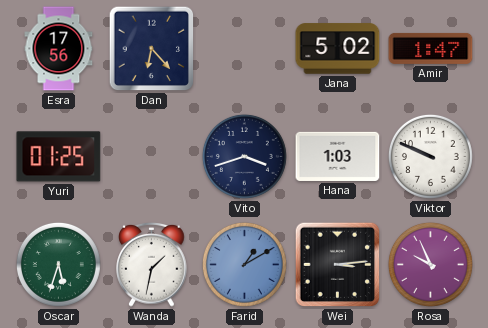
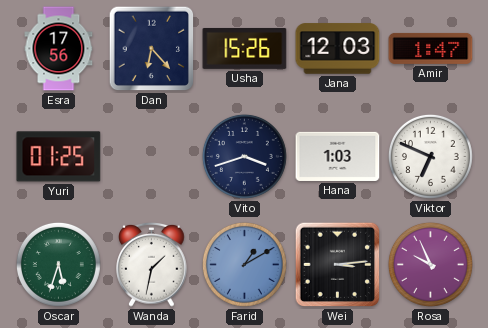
Usha: none -> 15:26
Jana: 5:02 -> 12:03
Viktor: 9:49 -> 6:49
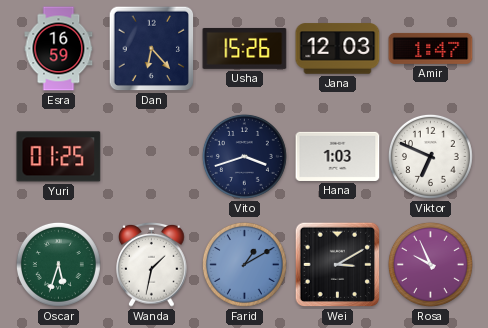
Esra: 17:56 -> 16:59
Wei: 3:14 -> 3:10
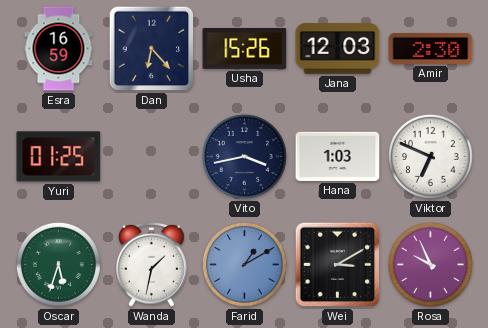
Amir: 1:47 -> 2:30
Vito: 3:42 -> 3:43
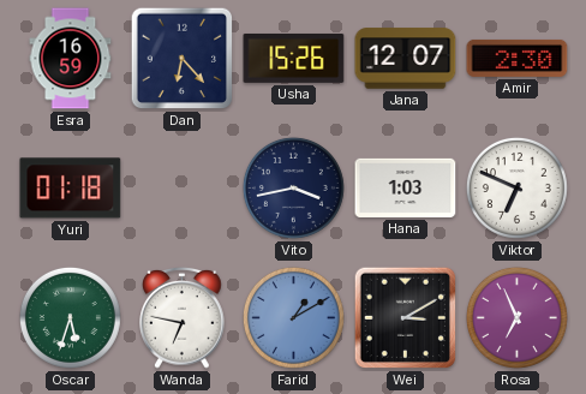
Jana: 12:03 -> 12:07
Yuri: 01:25 -> 01:18
Wanda: 1:32 -> 6:47
Rosa: 9:56 -> 6:56
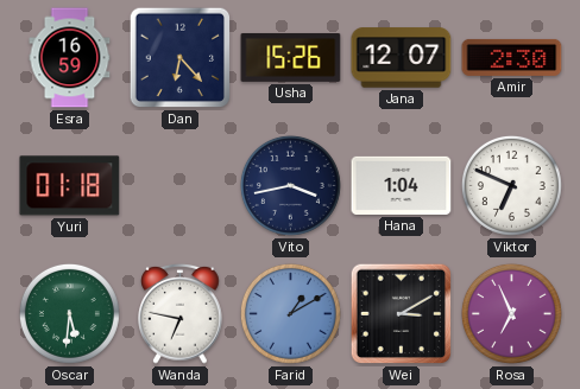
Hana: 1:03 -> 1:04
Oscar: 5:33 -> 5:31
